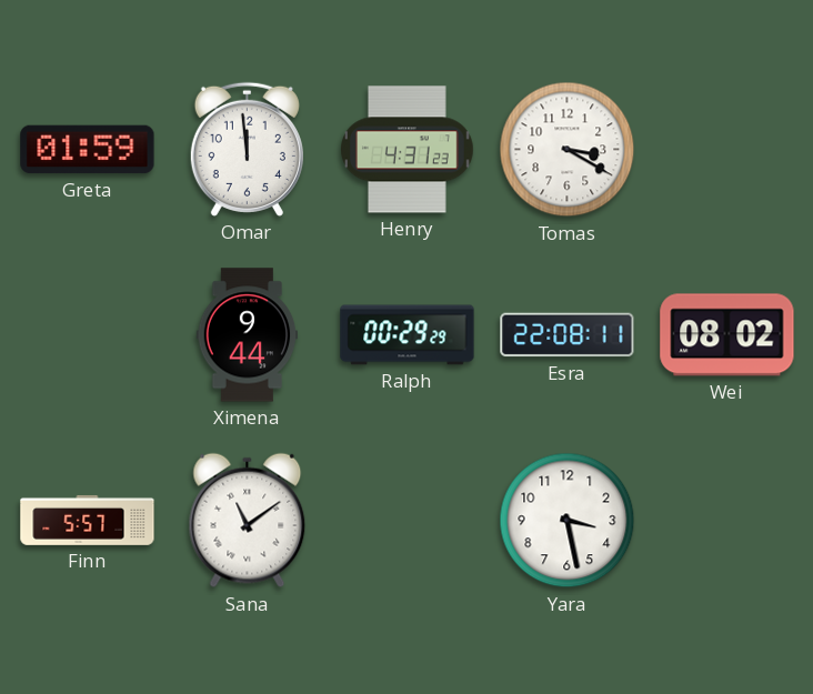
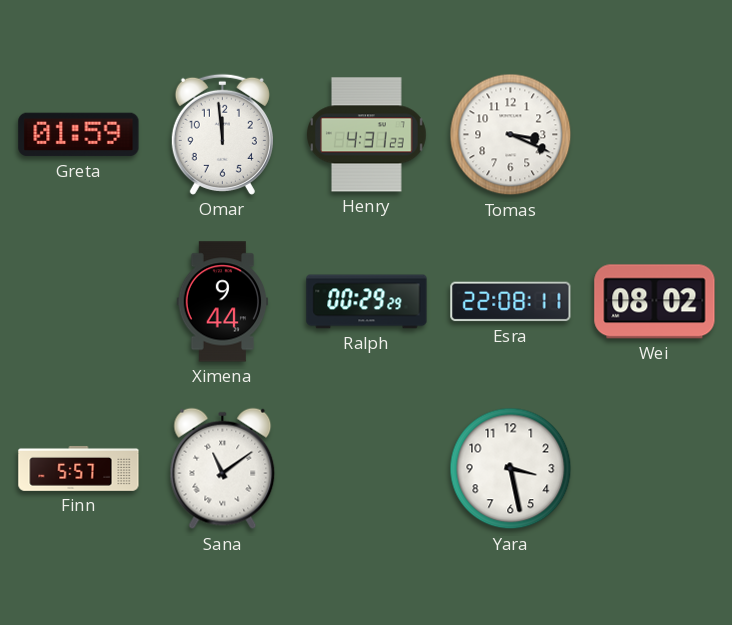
Tomas: 3:20 -> 3:19
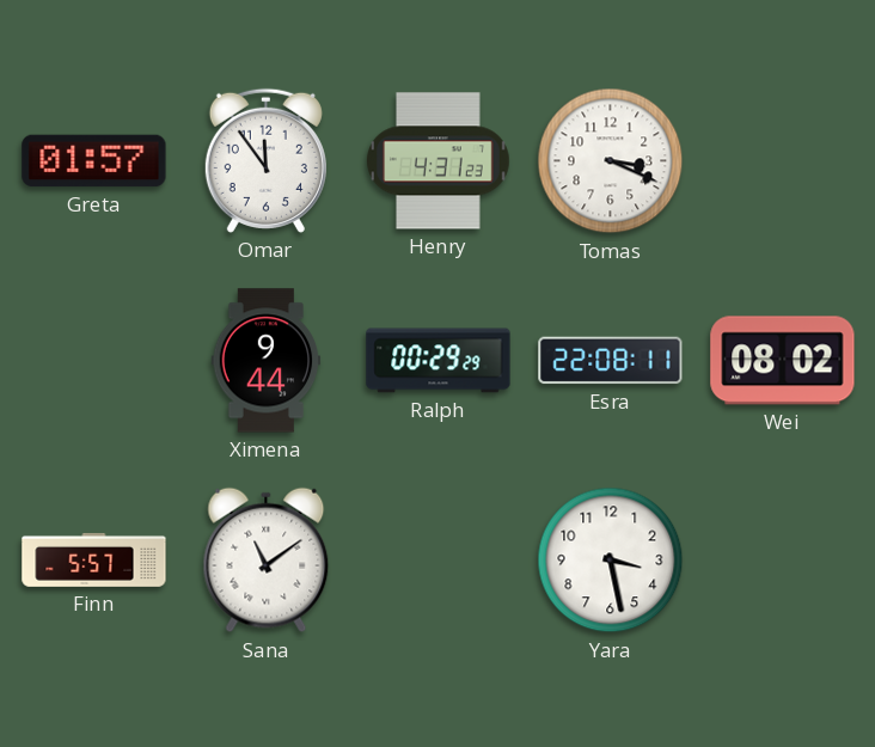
Greta: 01:59 -> 01:57
Omar: 11:59 -> 11:54
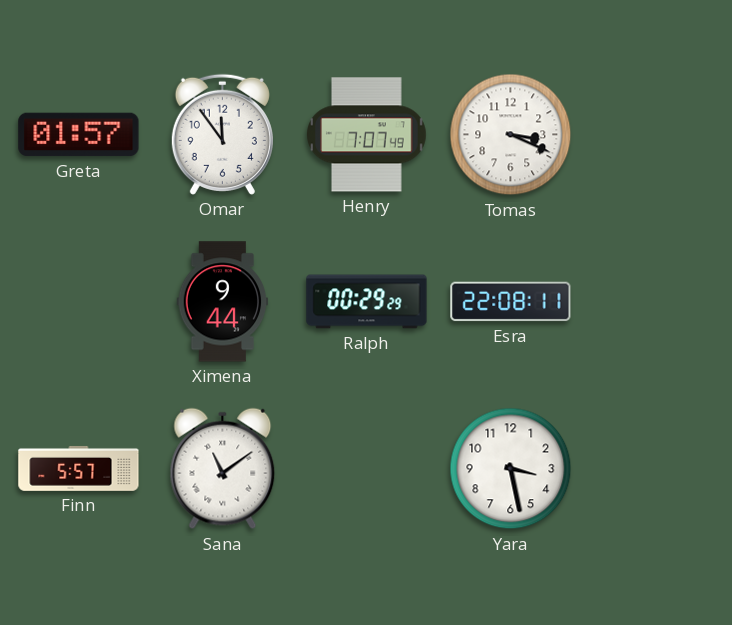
Henry: 4:31 -> 7:07
Wei: 08:02 -> none
